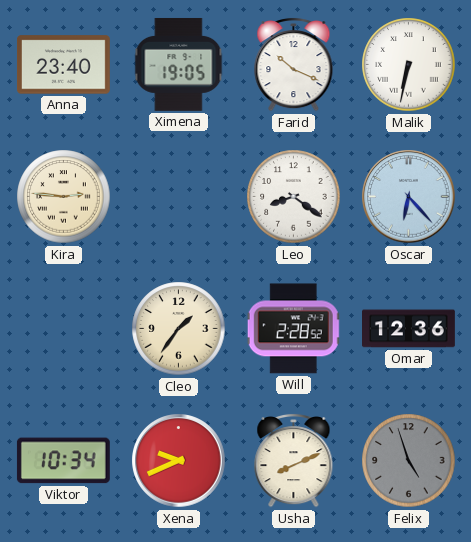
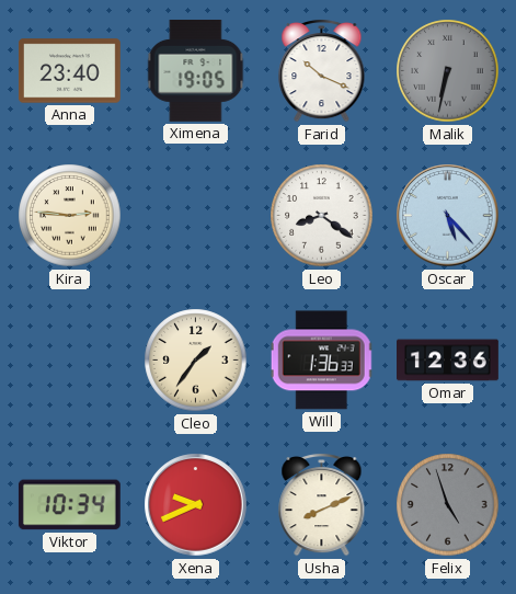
Malik dial: white -> grey
Oscar: 6:23 -> 5:23
Will: 2:28 -> 1:36
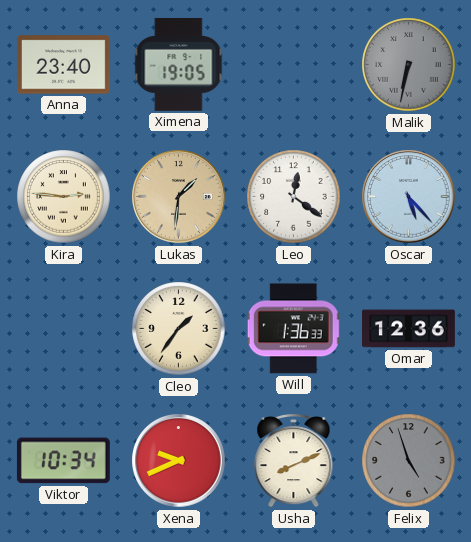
Farid: 10:19 -> none
Lukas: none -> 1:31
Leo: 8:21 -> 12:21
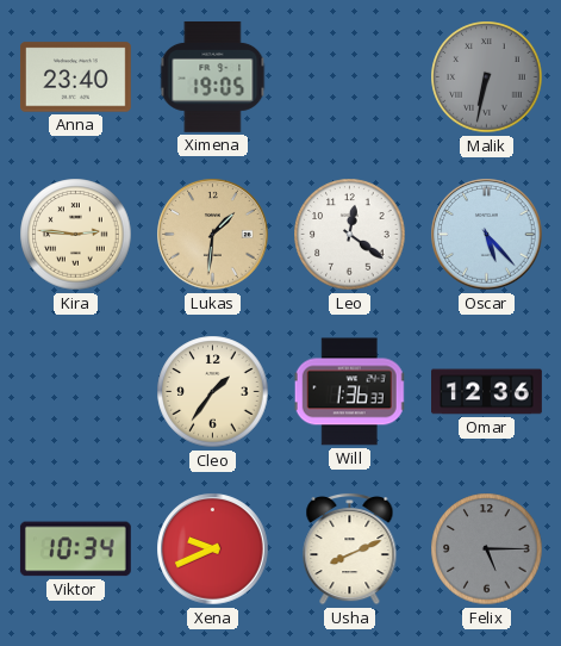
Felix: 4:57 -> 5:15
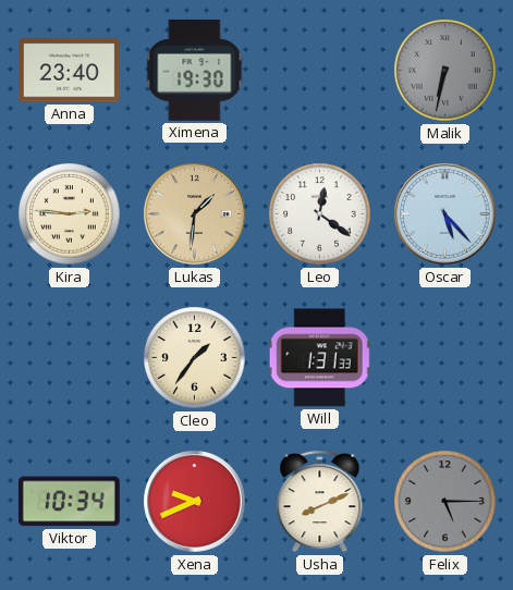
Ximena: 19:05 -> 19:30
Will: 1:36 -> 1:31
Omar: 12:36 -> none
